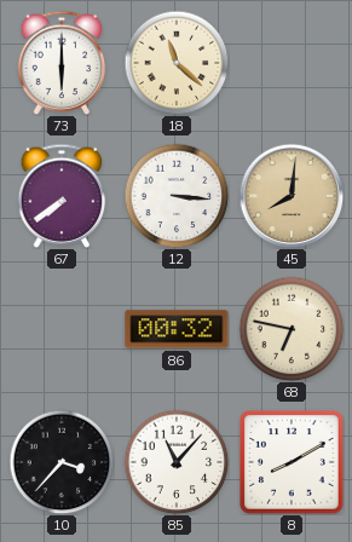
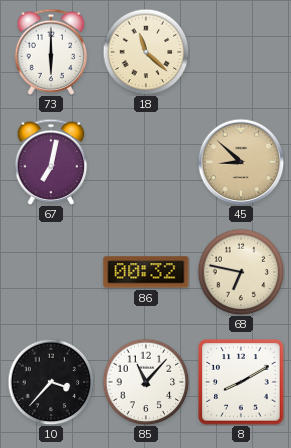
67: 7:39 -> 7:02
12: 3:16 -> none
45: 8:01 -> 8:52
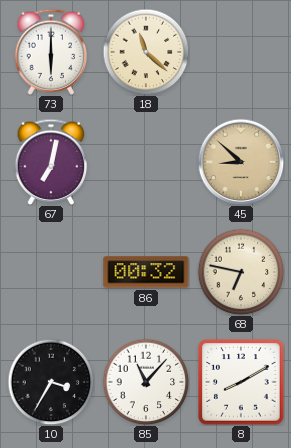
10: 3:37 -> 3:35
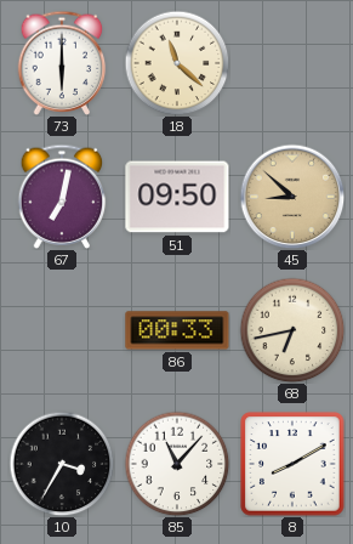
51: none -> 09:50
86: 00:32 -> 00:33
68: 6:47 -> 6:43
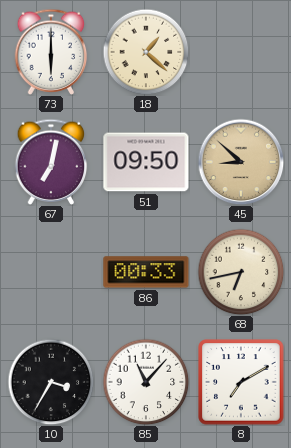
18: 11:22 -> 1:22
8: 8:10 -> 7:10
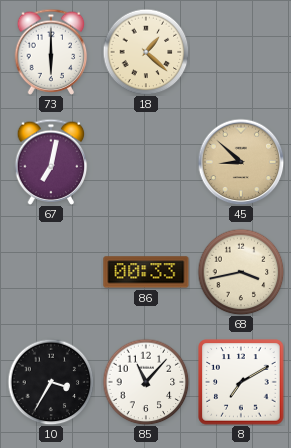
51: 09:50 -> none
68: 6:43 -> 3:43
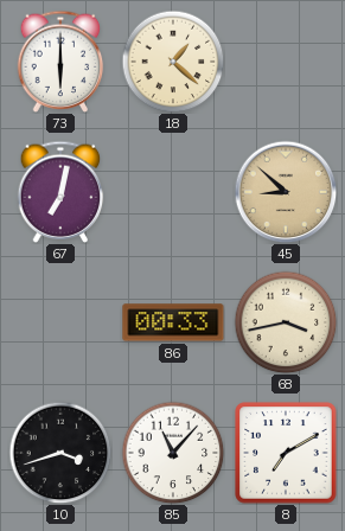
10: 3:35 -> 3:42
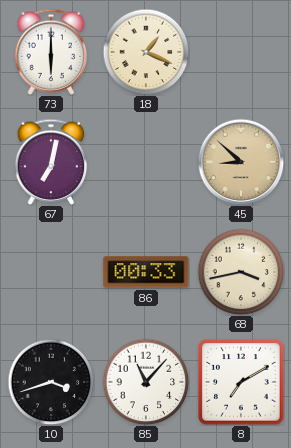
18: 1:22 -> 1:19
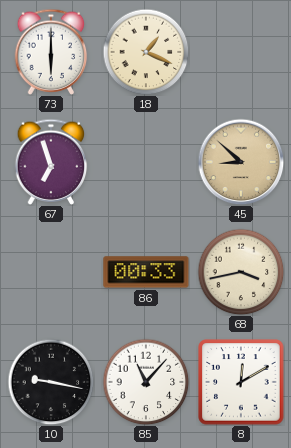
67: 7:02 -> 6:57
10: 3:42 -> 9:17
8: 7:10 -> 12:10
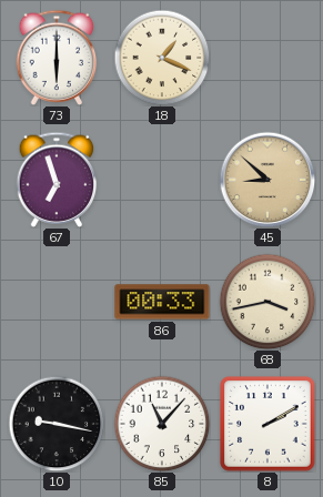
8: 12:10 -> 2:10
